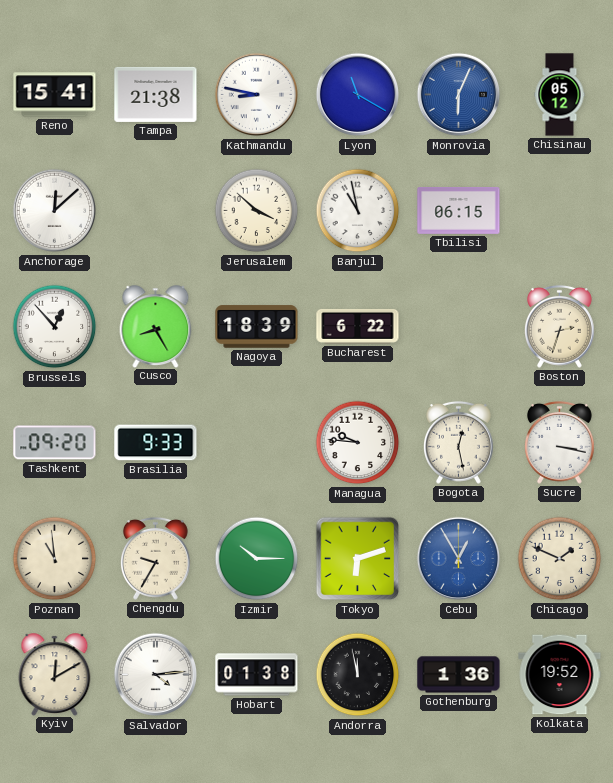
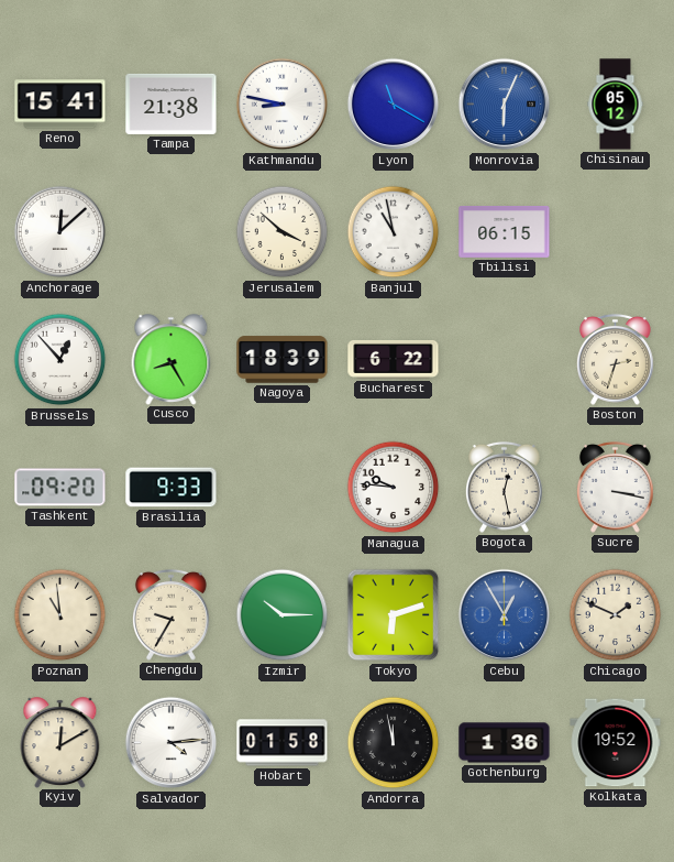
Hobart: 01:38 -> 01:58
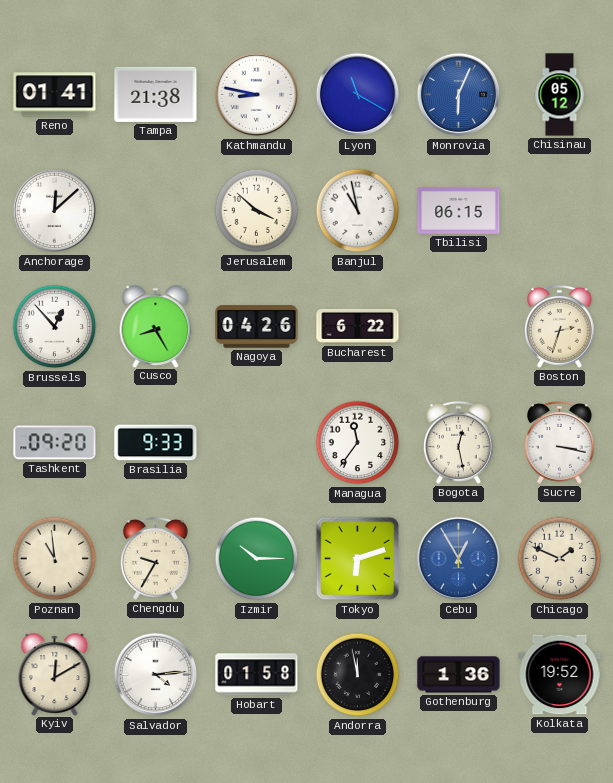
Reno: 15:41 -> 01:41
Nagoya: 18:39 -> 04:26
Managua: 9:46 -> 11:36
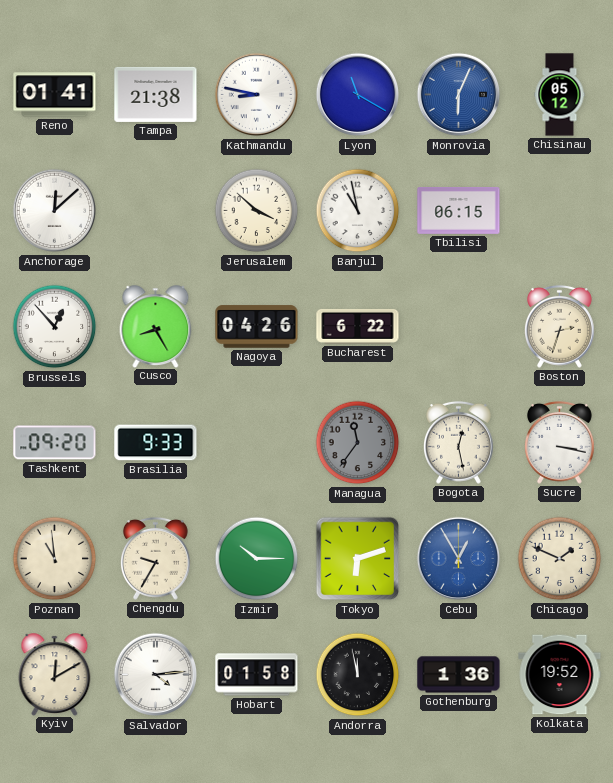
Managua dial: white -> grey
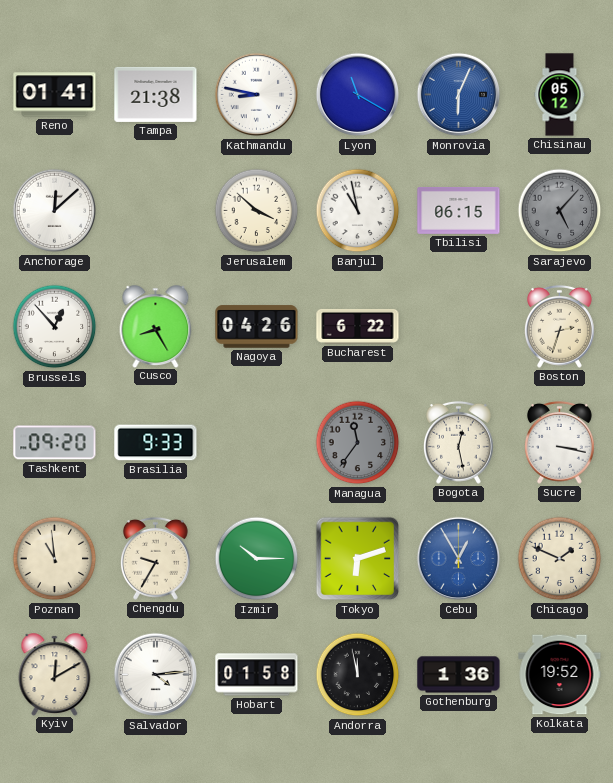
Sarajevo: none -> 5:07
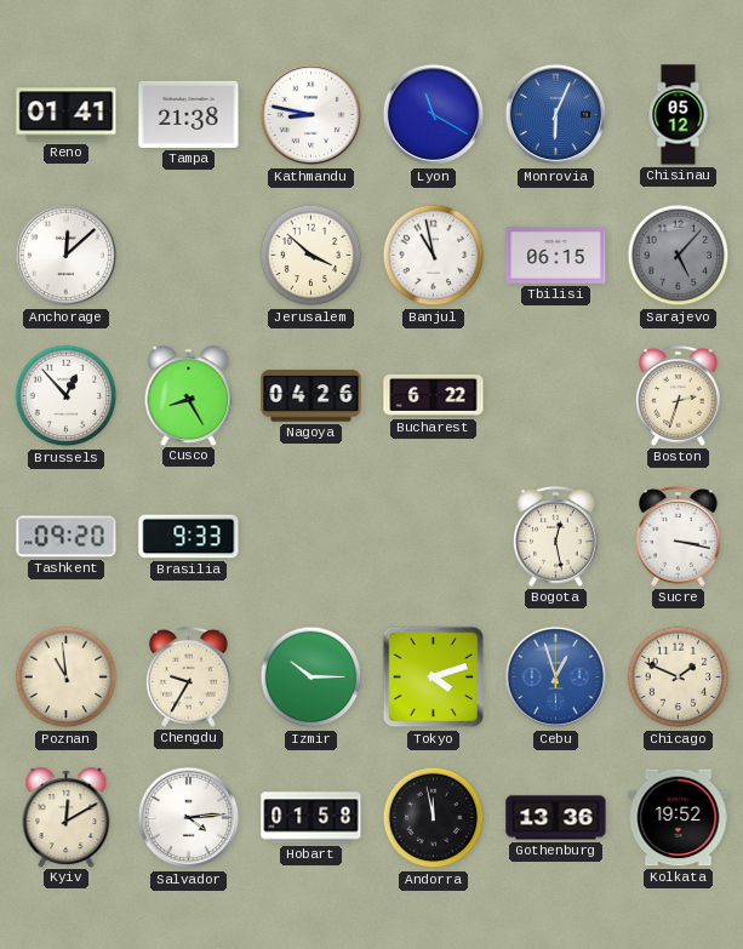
Managua: 11:36 -> none
Tokyo: 6:12 -> 4:12
Cebu: 12:55 -> 12:57
Gothenburg: 1:36 -> 13:36
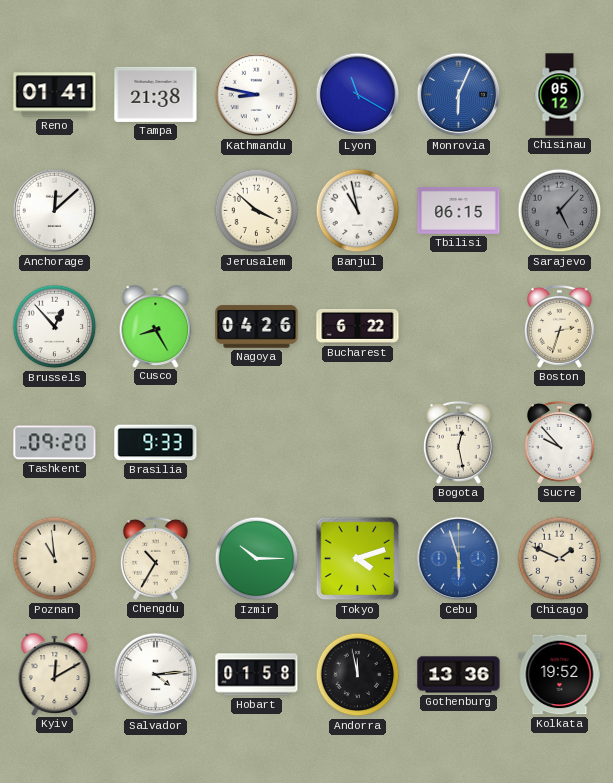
Sucre: 3:17 -> 9:53
Chengdu: 9:35 -> 10:35
Cebu: 12:57 -> 5:57
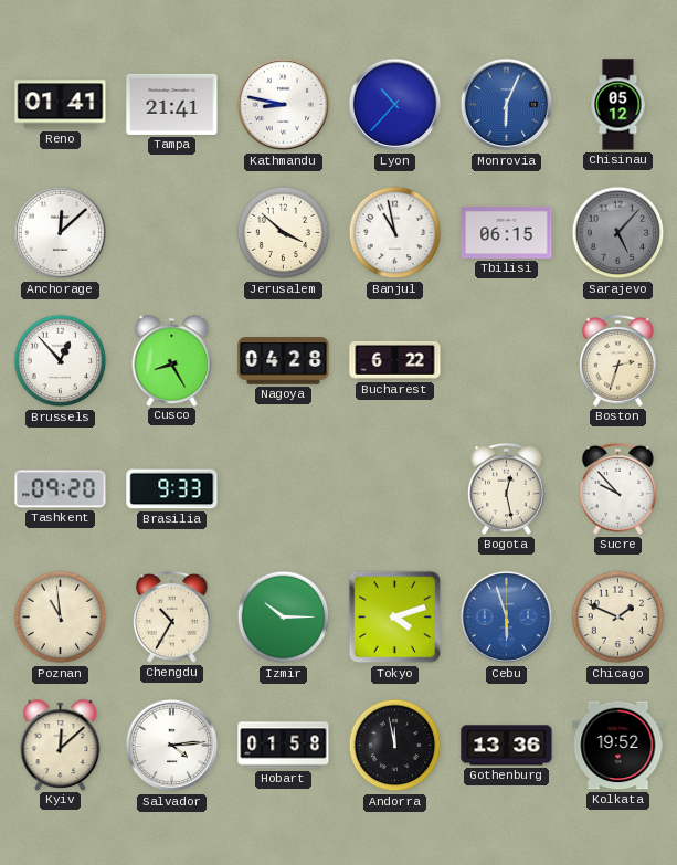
Tampa: 21:38 -> 21:41
Lyon: 11:20 -> 10:37
Nagoya: 04:26 -> 04:28
Kyiv: 12:10 -> 12:08
